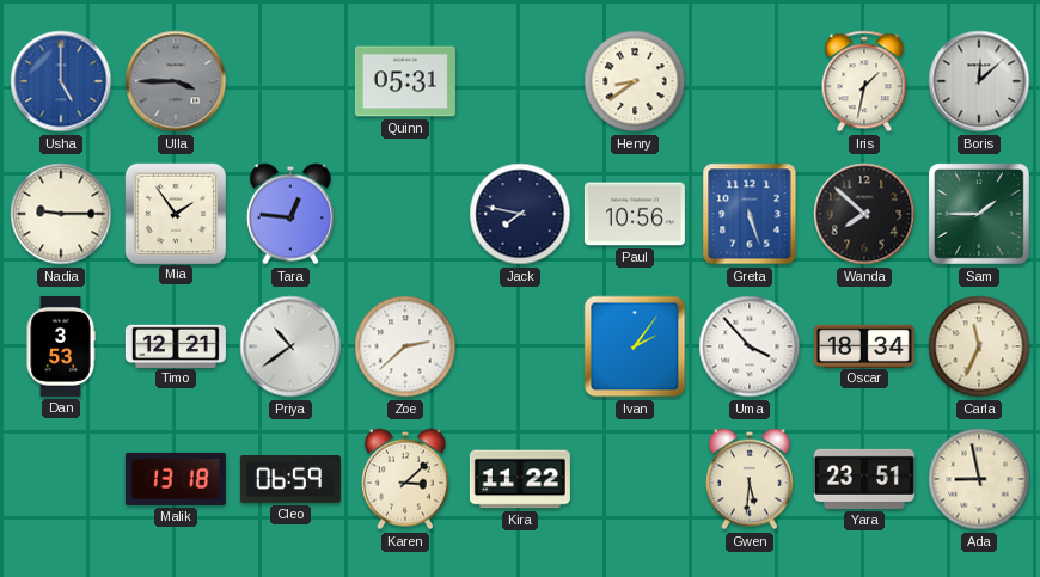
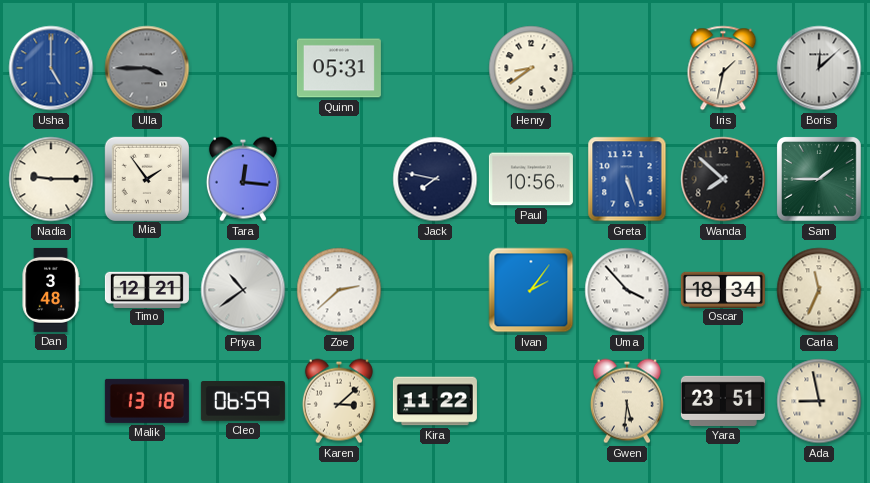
Tara: 12:46 -> 12:16
Dan: 3:53 -> 3:48
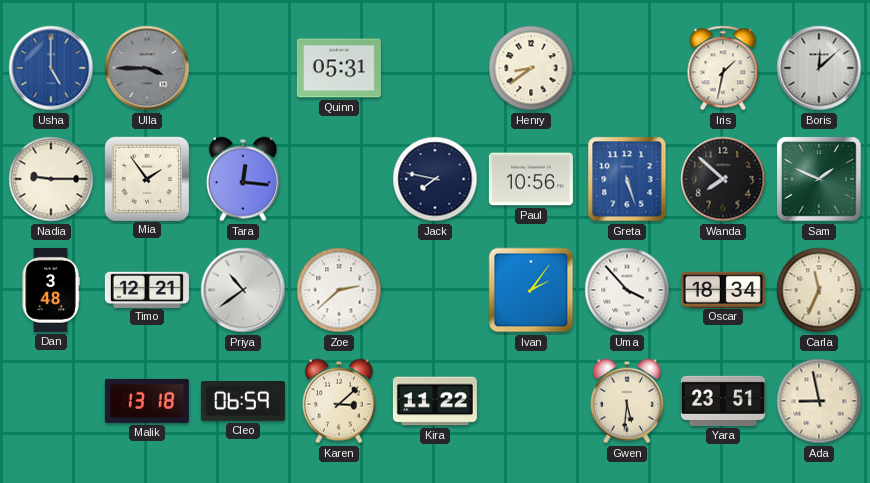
Sam: 1:45 -> 1:49
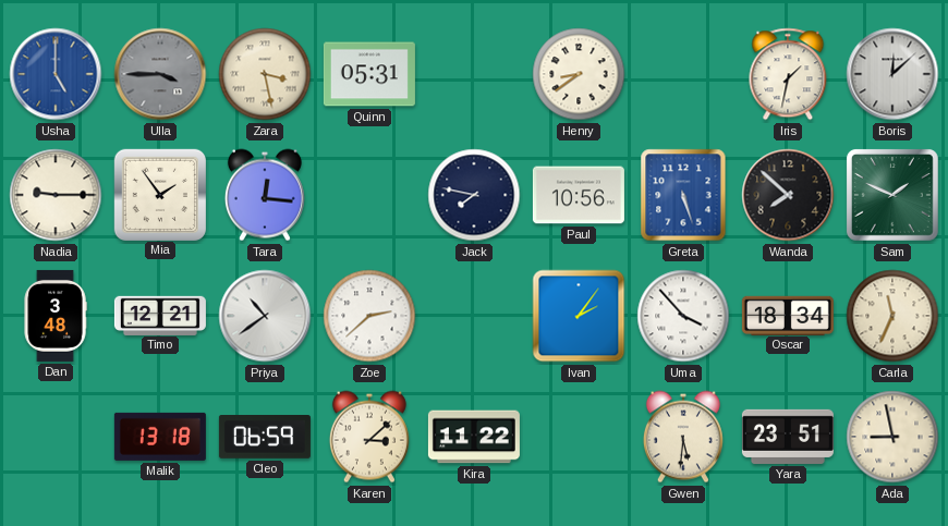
Zara: none -> 3:28
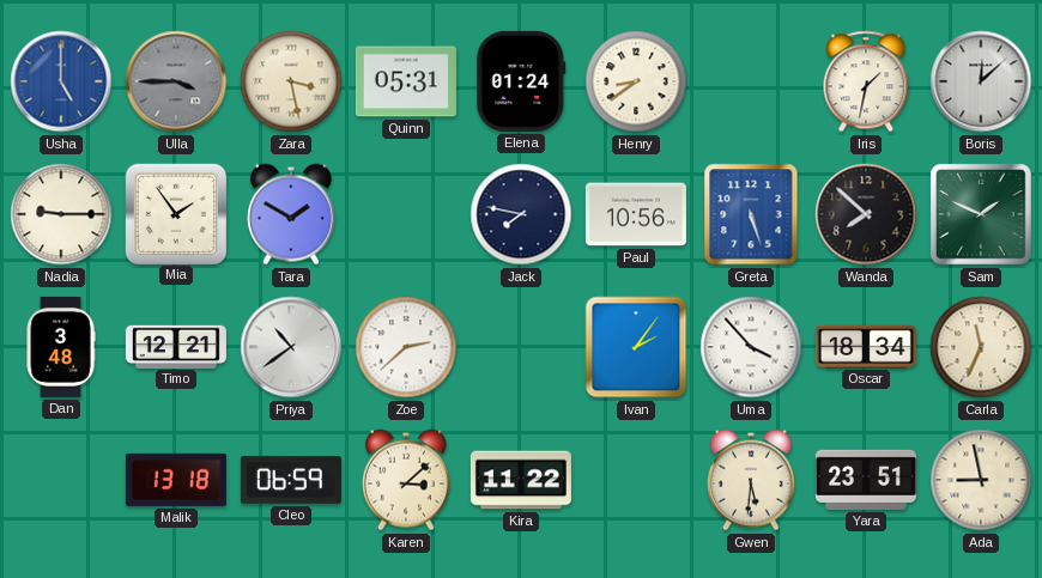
Elena: none -> 01:24
Tara: 12:16 -> 1:50
